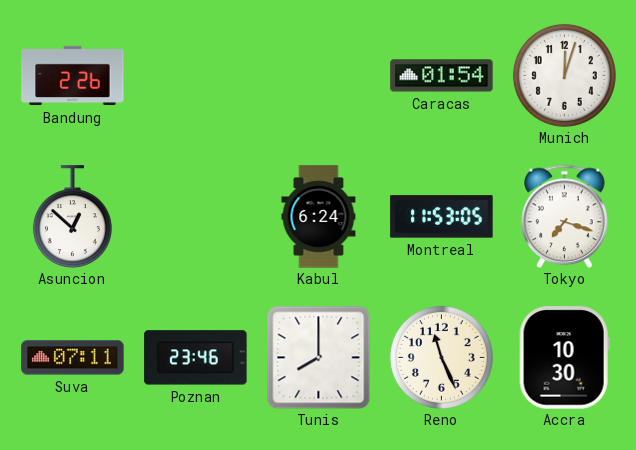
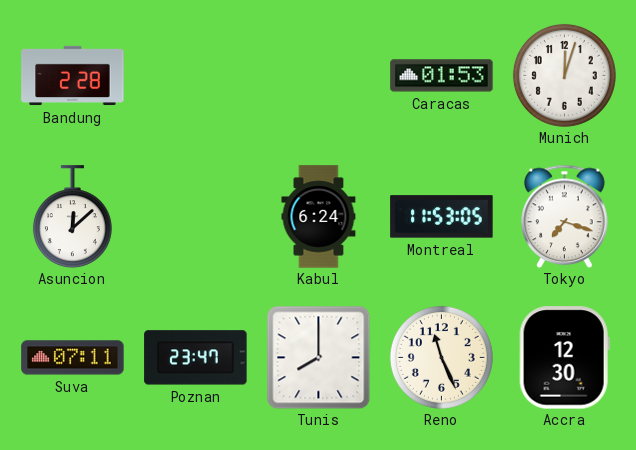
Bandung: 2:26 -> 2:28
Caracas: 01:54 -> 01:53
Asuncion: 12:52 -> 12:08
Poznan: 23:46 -> 23:47
Accra: 10:30 -> 12:30
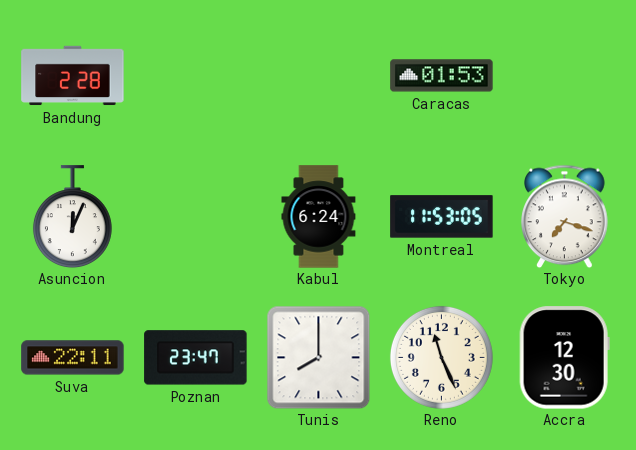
Munich: 12:03 -> none
Asuncion: 12:08 -> 12:04
Suva: 07:11 -> 22:11
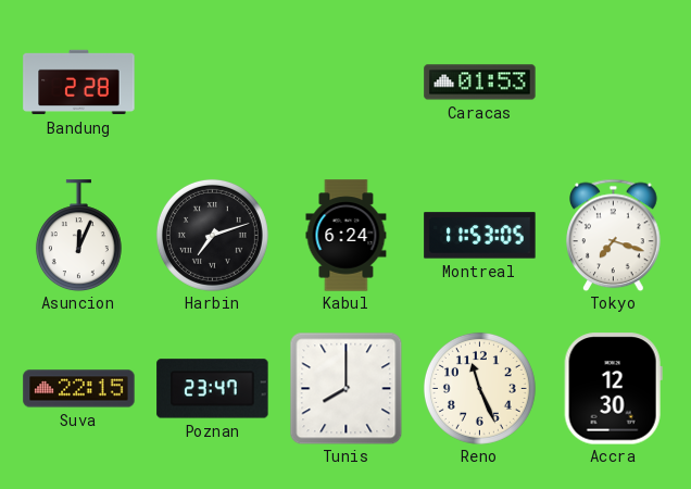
Harbin: none -> 7:12
Suva: 22:11 -> 22:15
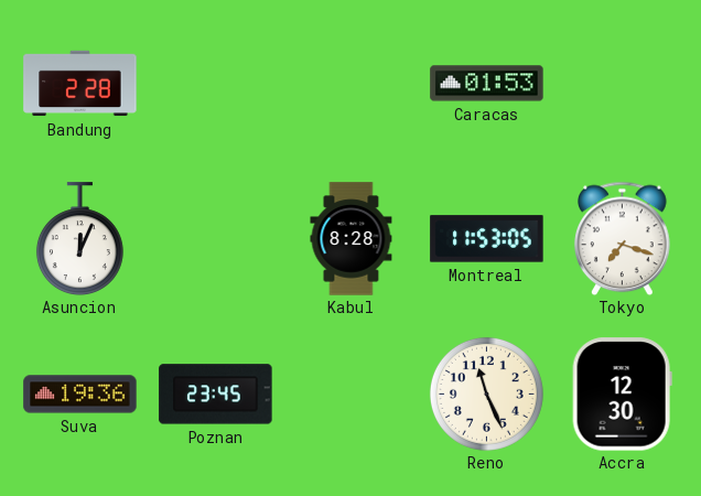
Harbin: 7:12 -> none
Kabul: 6:24 -> 8:28
Suva: 22:15 -> 19:36
Poznan: 23:47 -> 23:45
Tunis: 8:00 -> none
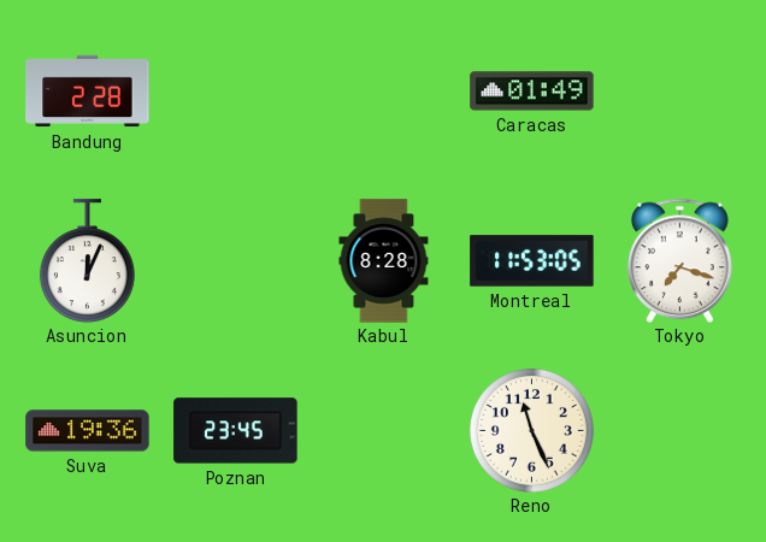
Caracas: 01:53 -> 01:49
Accra: 12:30 -> none
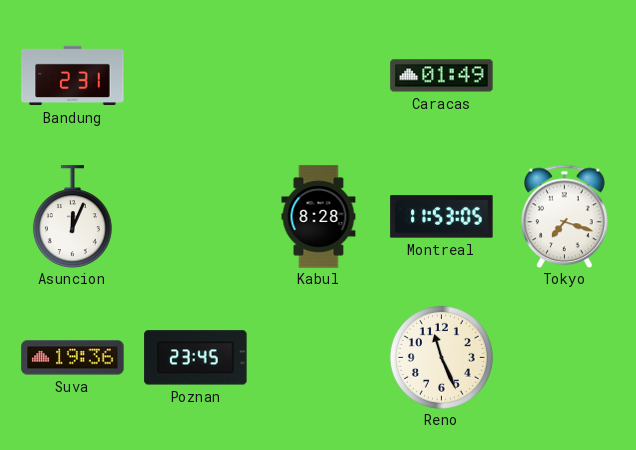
Bandung: 2:28 -> 2:31
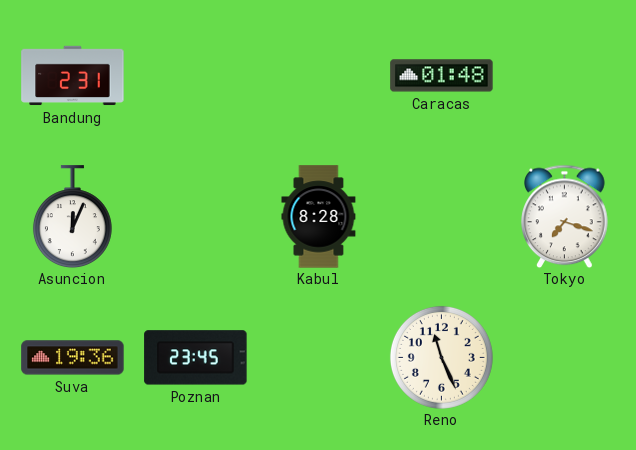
Caracas: 01:49 -> 01:48
Montreal: 11:53 -> none
